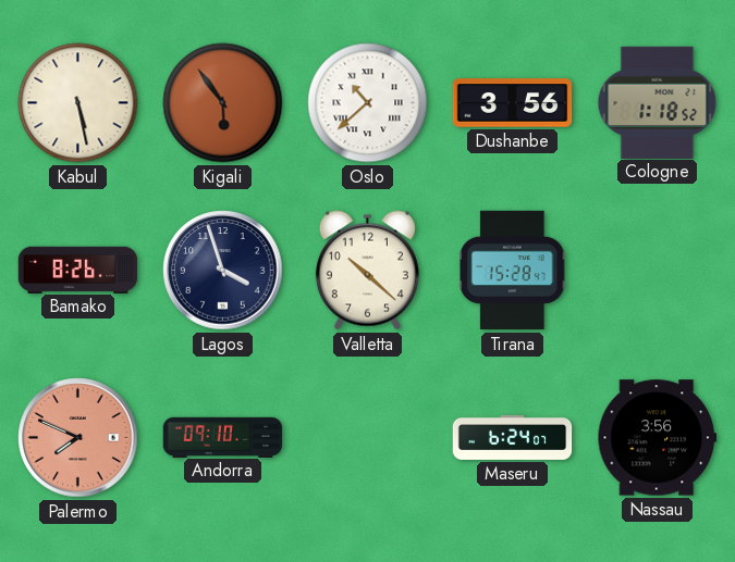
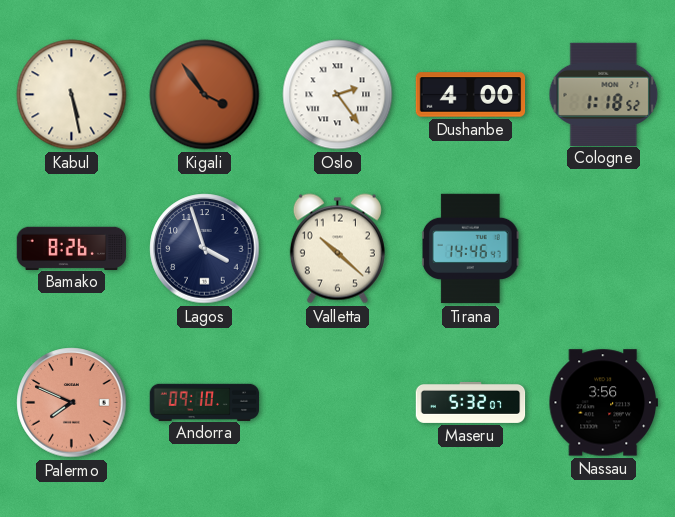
Kigali: 5:54 -> 3:54
Oslo: 10:38 -> 2:24
Dushanbe: 3:56 -> 4:00
Tirana: 15:28 -> 14:46
Maseru: 6:24 -> 5:32
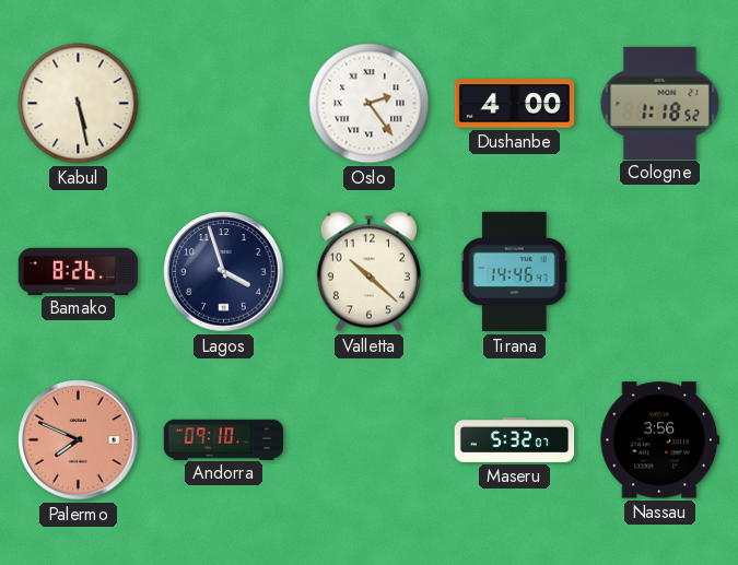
Kigali: 3:54 -> none
